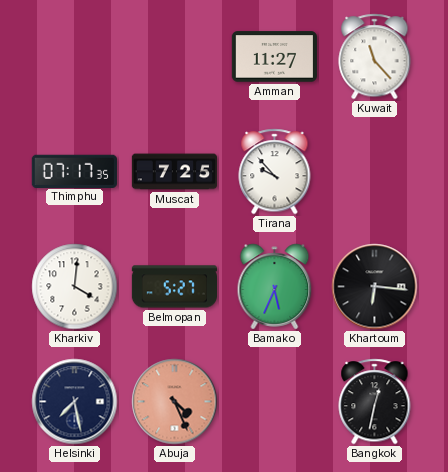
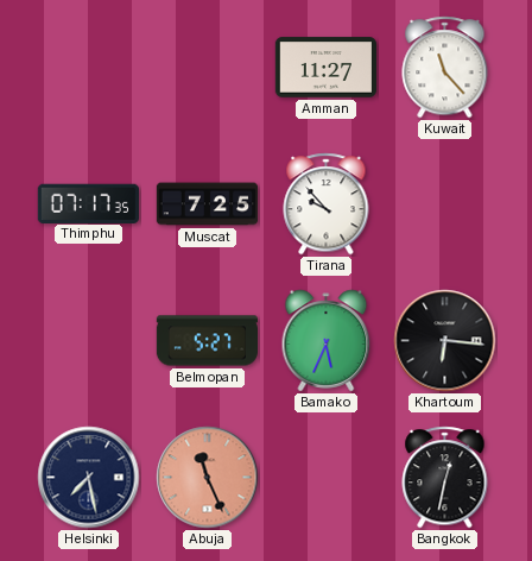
Kharkiv: 4:01 -> none
Abuja: 4:26 -> 11:26
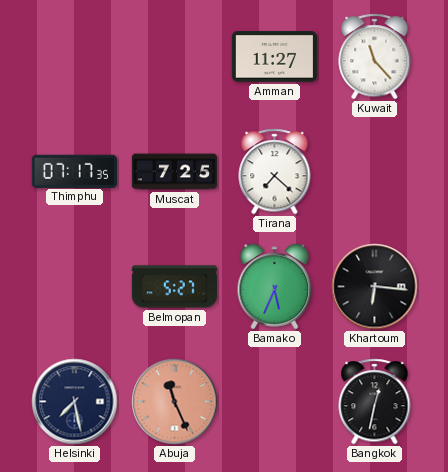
Tirana: 9:53 -> 7:22
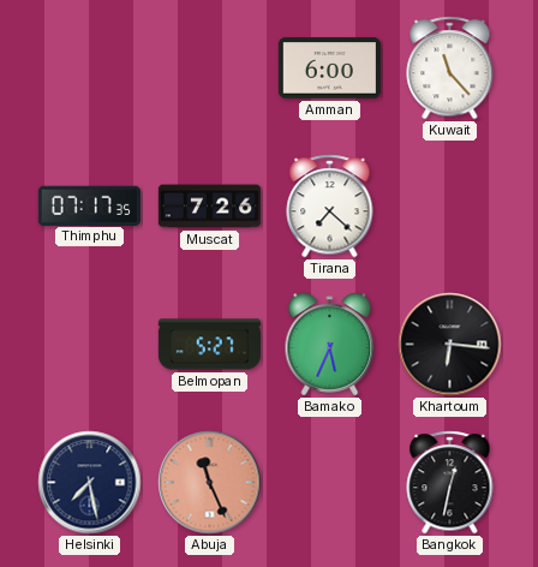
Amman: 11:27 -> 6:00
Muscat: 7:25 -> 7:26
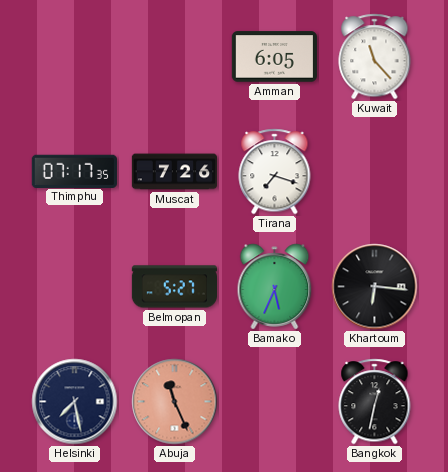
Amman: 6:00 -> 6:05
Tirana: 7:22 -> 7:18
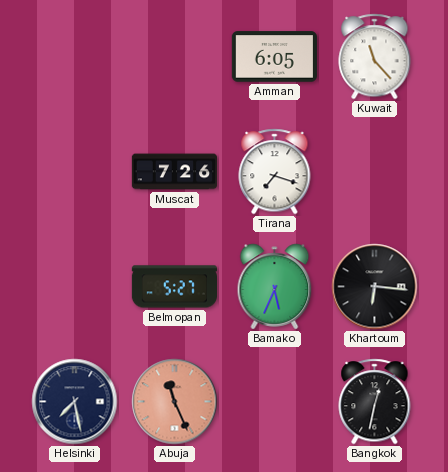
Thimphu: 07:17 -> none
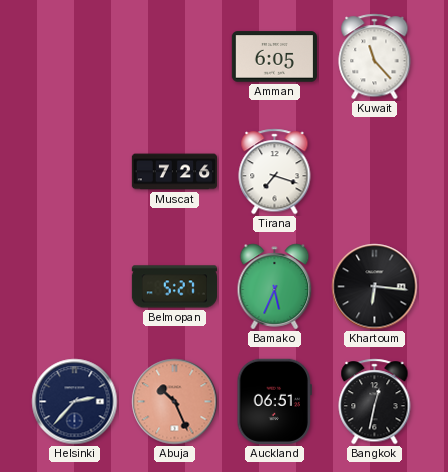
Helsinki: 7:28 -> 2:37
Abuja: 11:26 -> 10:26
Auckland: none -> 06:51
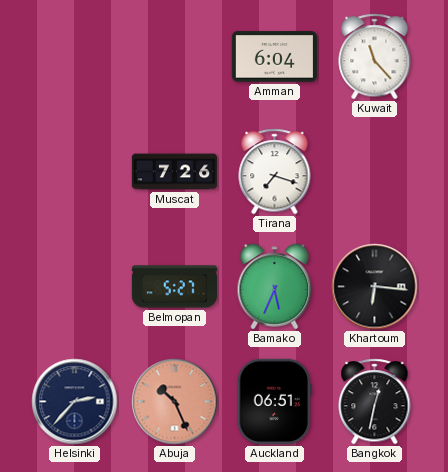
Amman: 6:05 -> 6:04
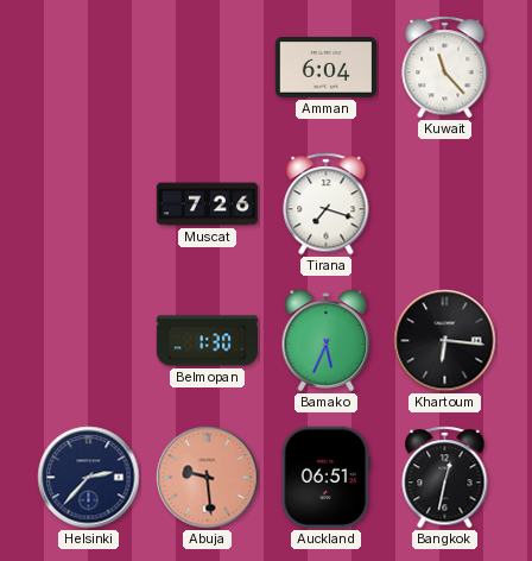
Belmopan: 5:27 -> 1:30
Abuja: 10:26 -> 9:29
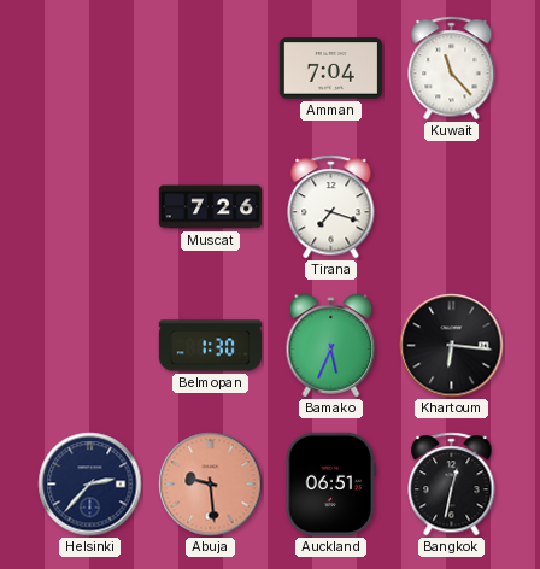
Amman: 6:04 -> 7:04
